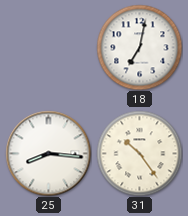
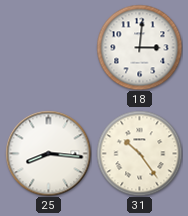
18: 7:02 -> 3:01
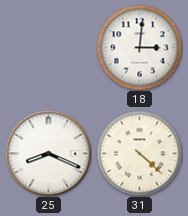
25: 8:16 -> 8:19
31: 10:24 -> 4:22
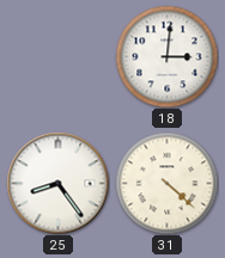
25: 8:19 -> 8:24
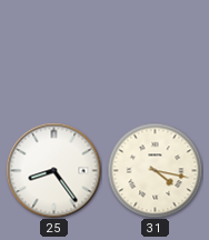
18: 3:01 -> none
31: 4:22 -> 4:17
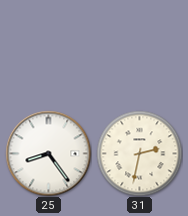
31: 4:17 -> 2:32
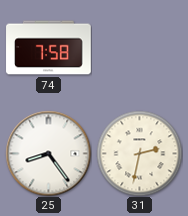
74: none -> 7:58
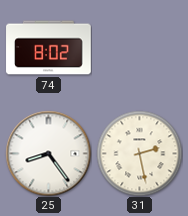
74: 7:58 -> 8:02
31: 2:32 -> 2:28
